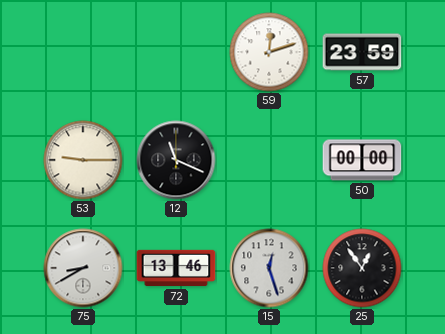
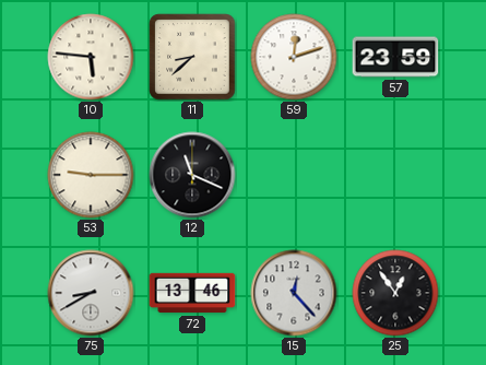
10: none -> 5:46
11: none -> 8:38
50: 00:00 -> none
15: 12:27 -> 12:23
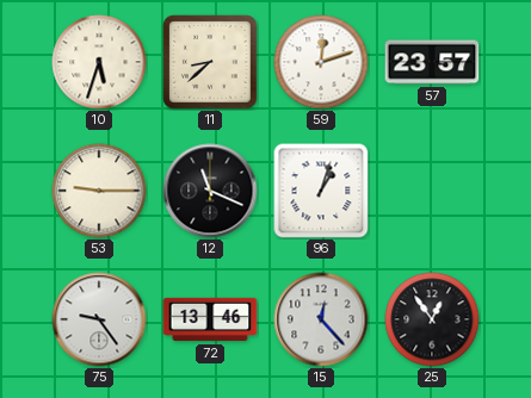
10: 5:46 -> 5:33
57: 23:59 -> 23:57
96: none -> 1:03
75: 8:40 -> 9:24
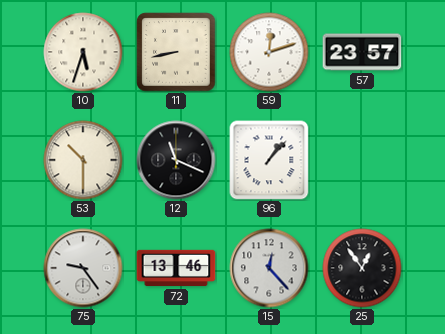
11: 8:38 -> 8:43
53: 9:15 -> 10:30
96: 1:03 -> 1:07
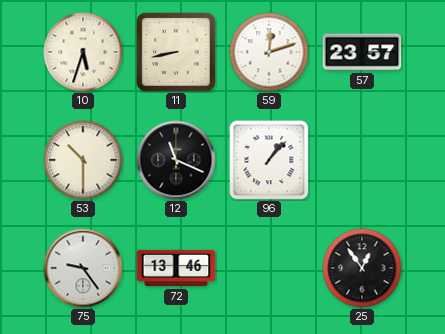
15: 12:23 -> none
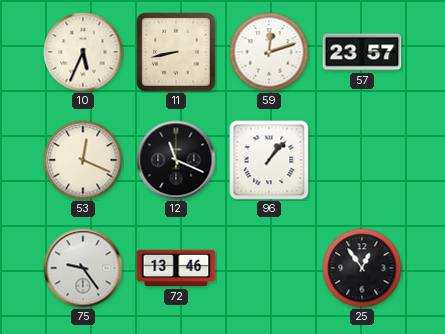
10: 5:33 -> 5:34
53: 10:30 -> 12:19
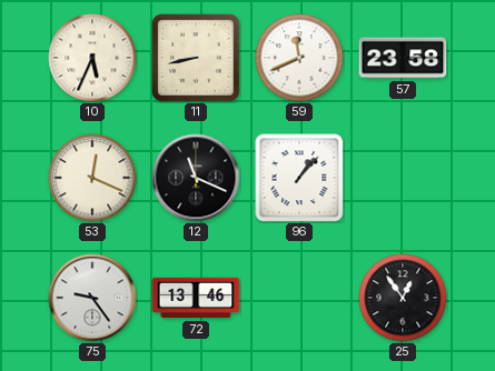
59: 12:12 -> 11:41
57: 23:57 -> 23:58
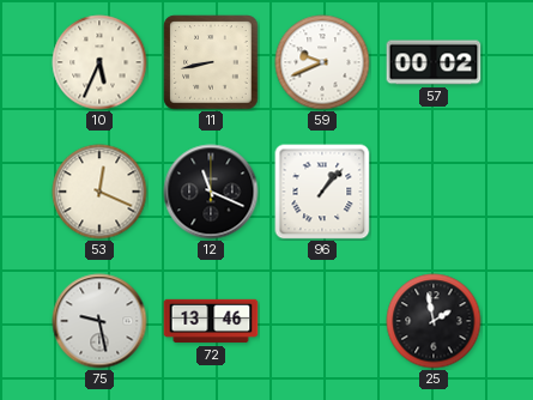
59: 11:41 -> 9:41
57: 23:58 -> 00:02
75: 9:24 -> 9:28
25: 12:54 -> 1:58
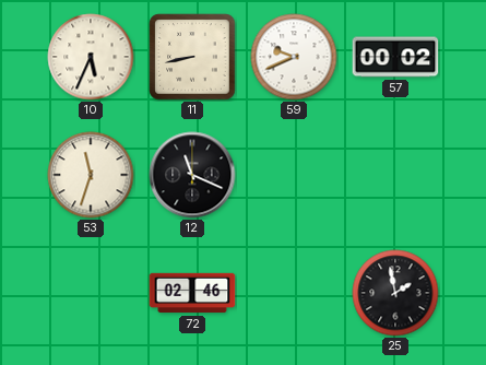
53: 12:19 -> 11:33
96: 1:07 -> none
75: 9:28 -> none
72: 13:46 -> 02:46
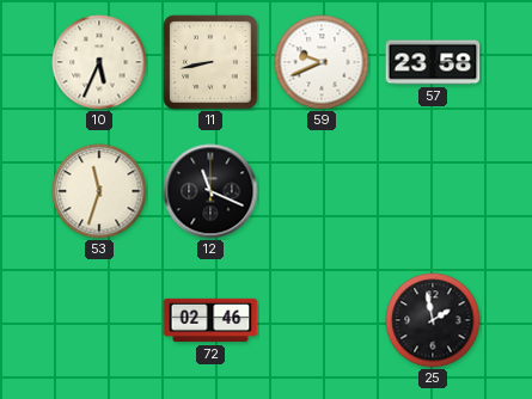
57: 00:02 -> 23:58
